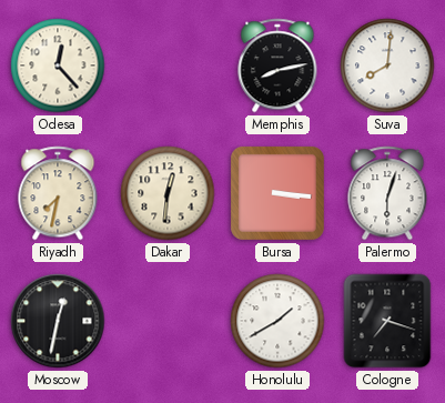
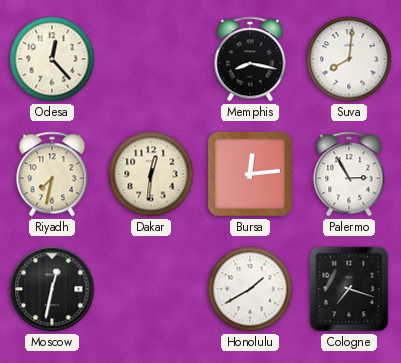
Memphis: 8:13 -> 8:17
Bursa: 3:16 -> 12:14
Palermo: 6:03 -> 2:55
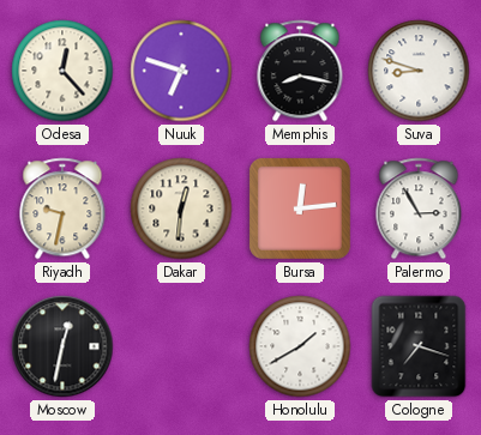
Nuuk: none -> 6:48
Suva: 8:01 -> 8:48
Riyadh: 7:32 -> 9:32
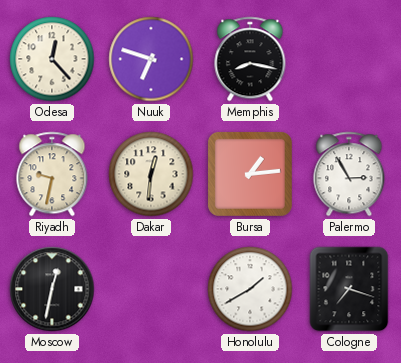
Suva: 8:48 -> none
Bursa: 12:14 -> 1:14
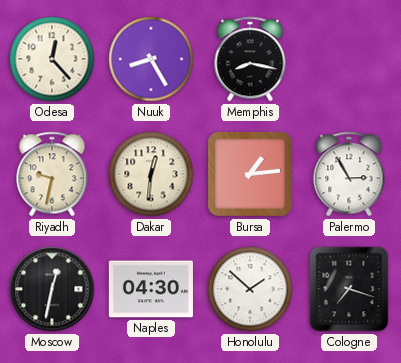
Nuuk: 6:48 -> 8:25
Naples: none -> 04:30
Honolulu: 1:40 -> 1:52
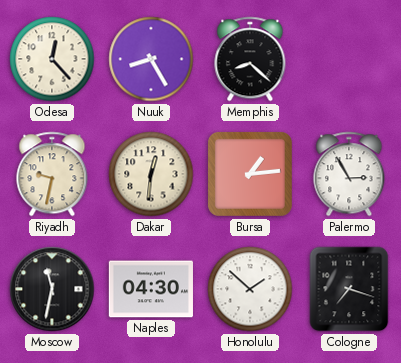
Memphis: 8:17 -> 8:22
Moscow: 12:32 -> 11:32
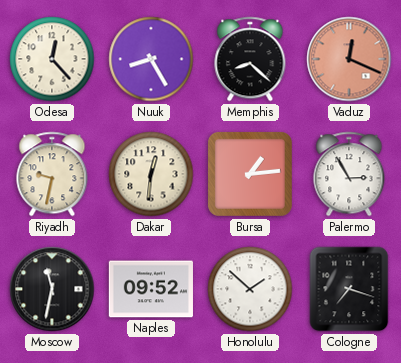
Vaduz: none -> 12:19
Naples: 04:30 -> 09:52
